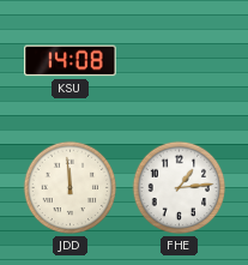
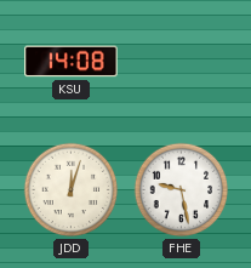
JDD: 11:59 -> 12:03
FHE: 1:14 -> 9:28
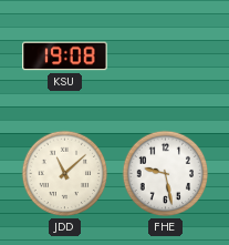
KSU: 14:08 -> 19:08
JDD: 12:03 -> 11:08
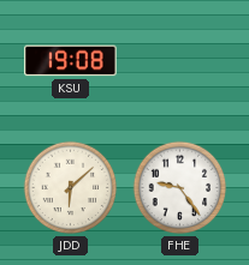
JDD: 11:08 -> 6:08
FHE: 9:28 -> 9:24
